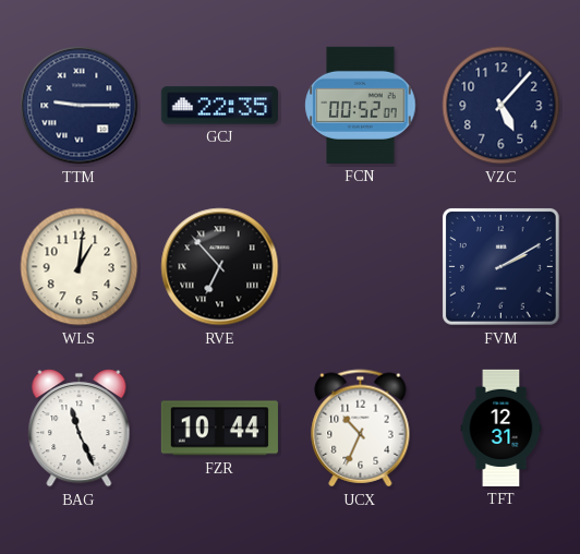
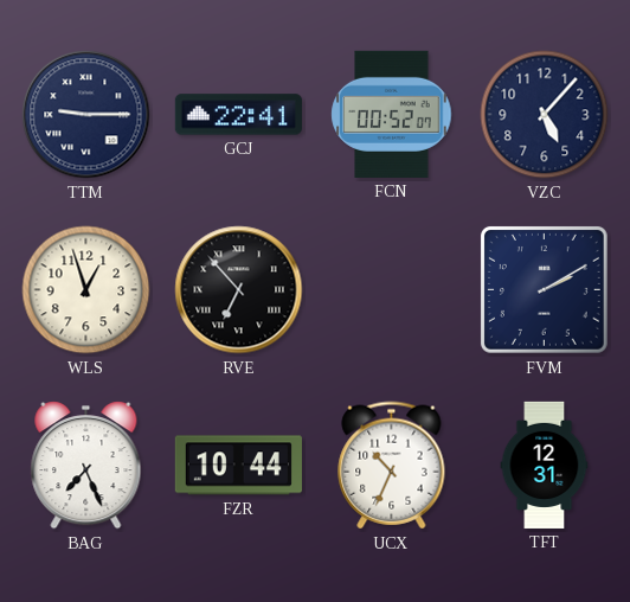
GCJ: 22:35 -> 22:41
WLS: 1:01 -> 12:57
BAG: 11:26 -> 7:26
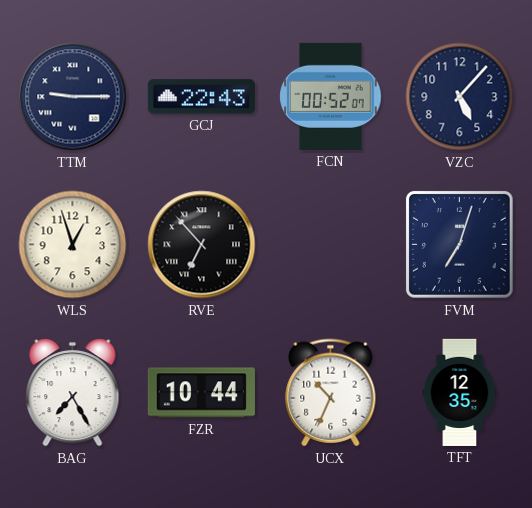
GCJ: 22:41 -> 22:43
FVM: 2:10 -> 7:03
BAG: 7:26 -> 7:25
TFT: 12:31 -> 12:35
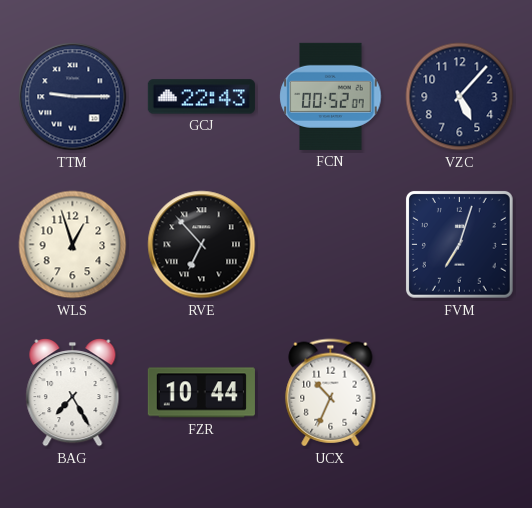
TFT: 12:35 -> none
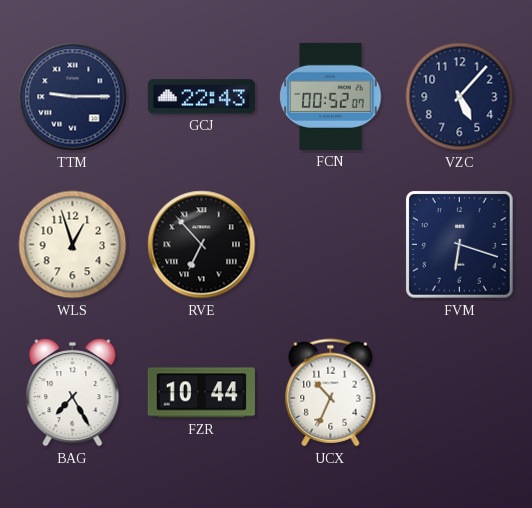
FVM: 7:03 -> 6:18
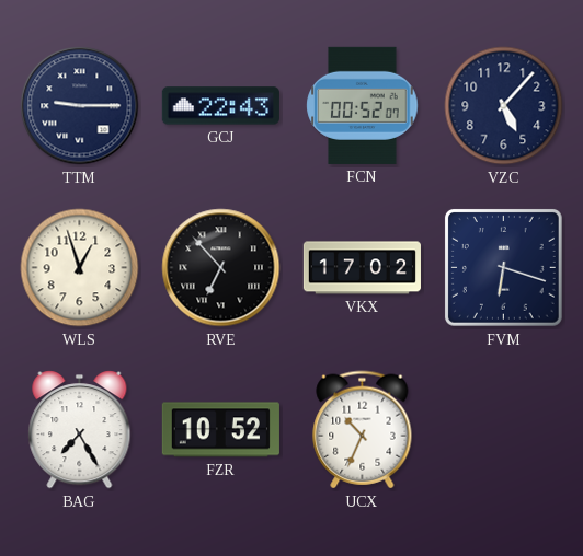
VKX: none -> 17:02
FZR: 10:44 -> 10:52
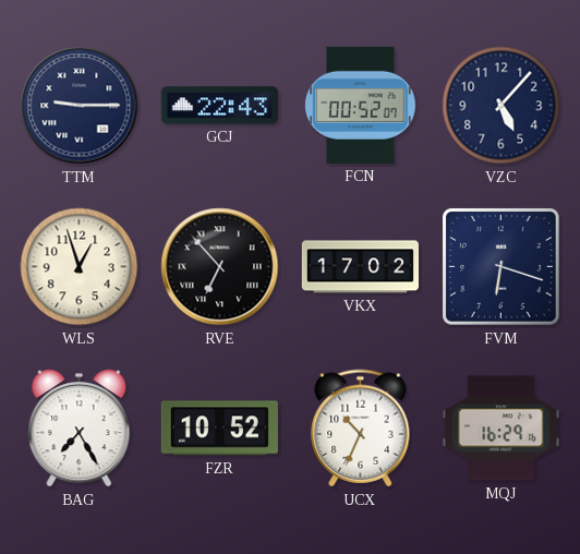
MQJ: none -> 16:29
